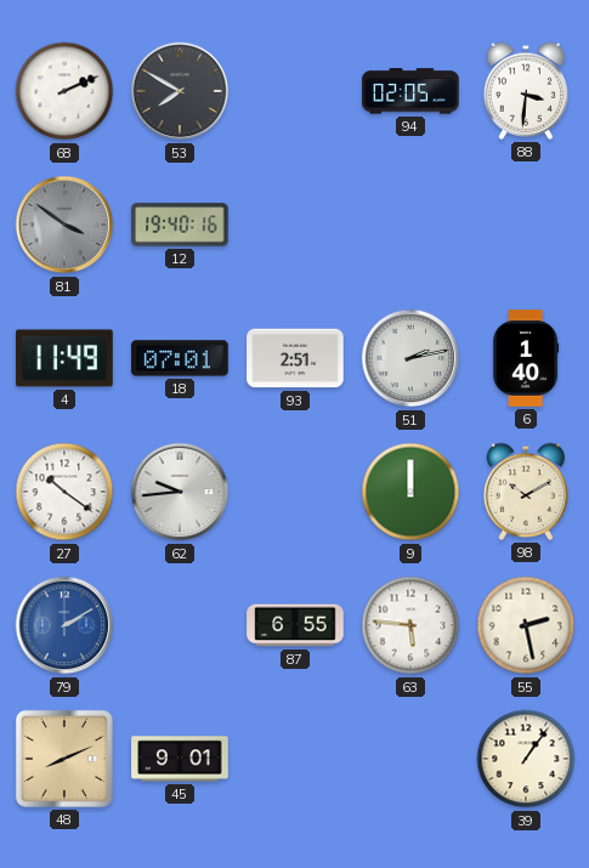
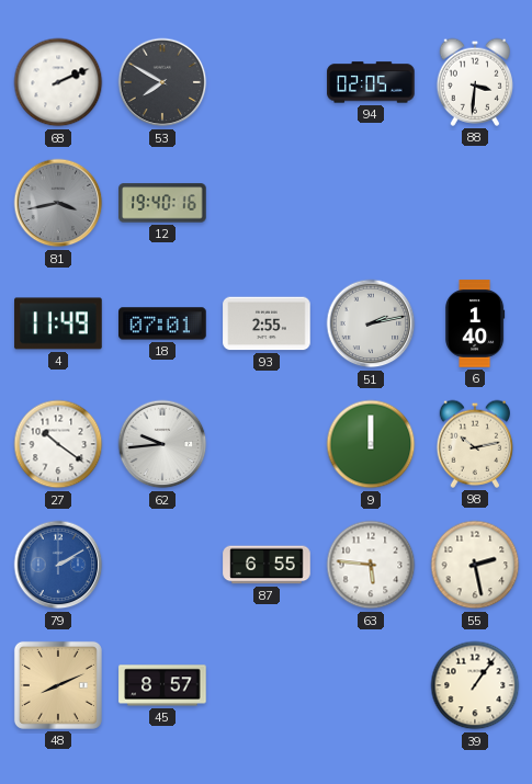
81: 3:51 -> 3:43
93: 2:51 -> 2:55
98: 10:10 -> 10:13
45: 9:01 -> 8:57
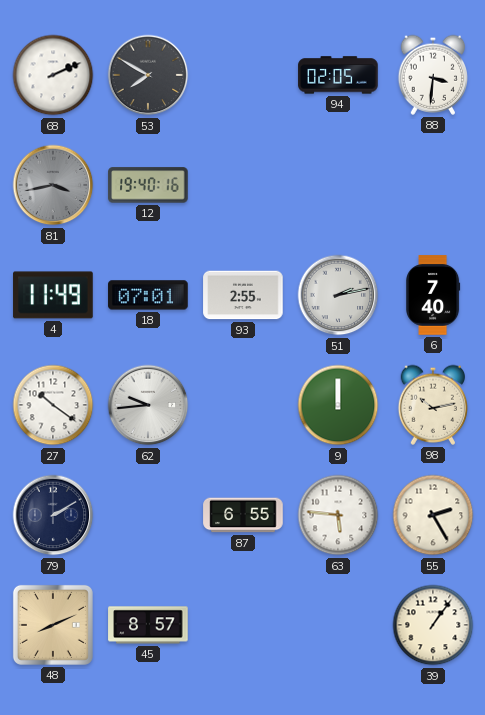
6: 1:40 -> 7:40
79 dial: blue -> navy
55: 2:28 -> 2:25
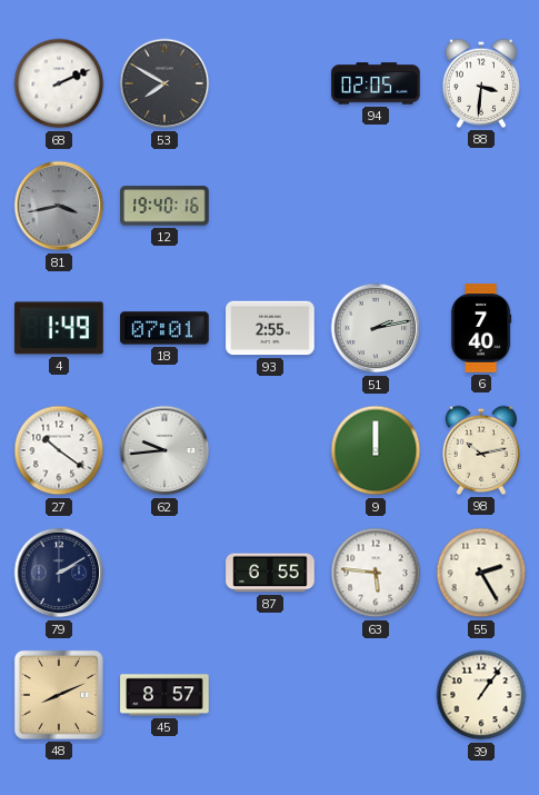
4: 11:49 -> 1:49
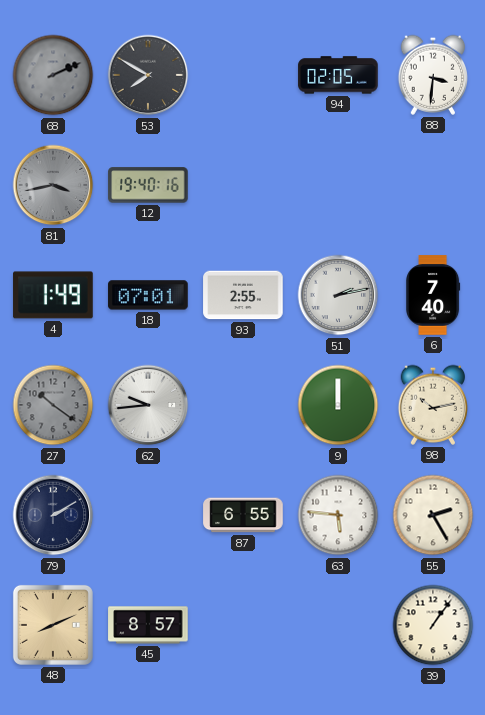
68 dial: white -> grey
27 dial: white -> grey
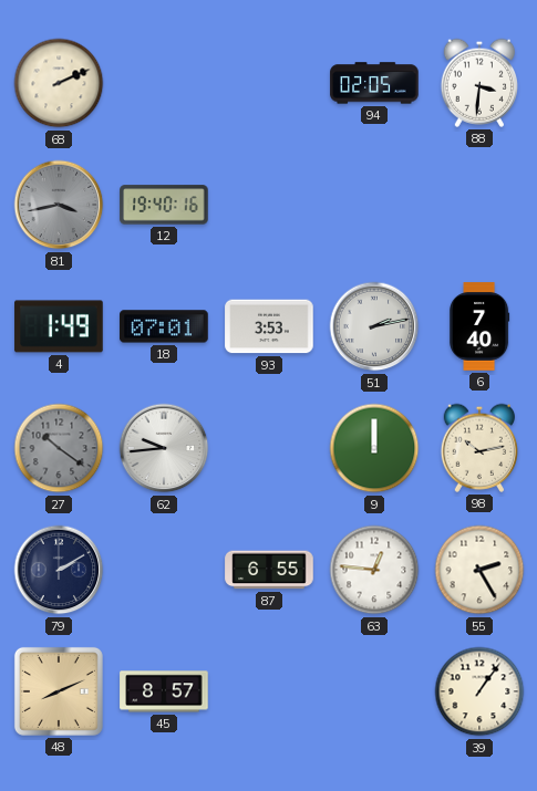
68 dial: grey -> cream
53: 7:50 -> none
93: 2:55 -> 3:53
63: 5:46 -> 12:46
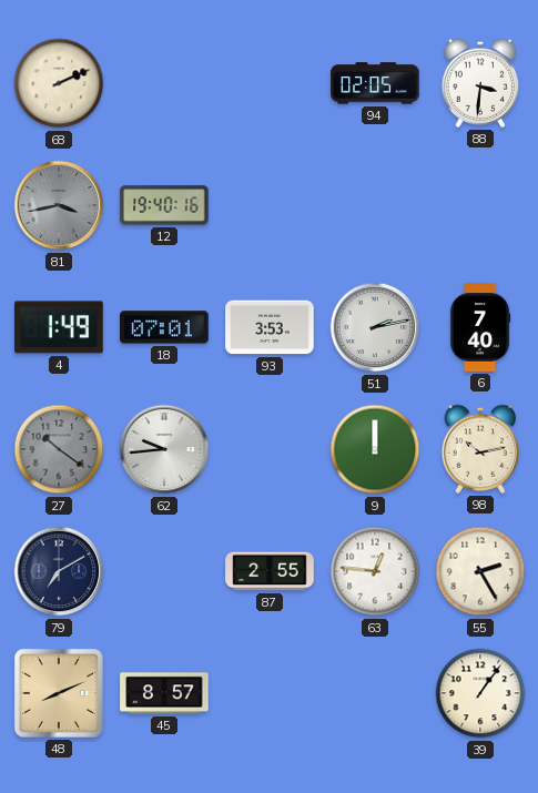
79: 2:10 -> 7:10
87: 6:55 -> 2:55
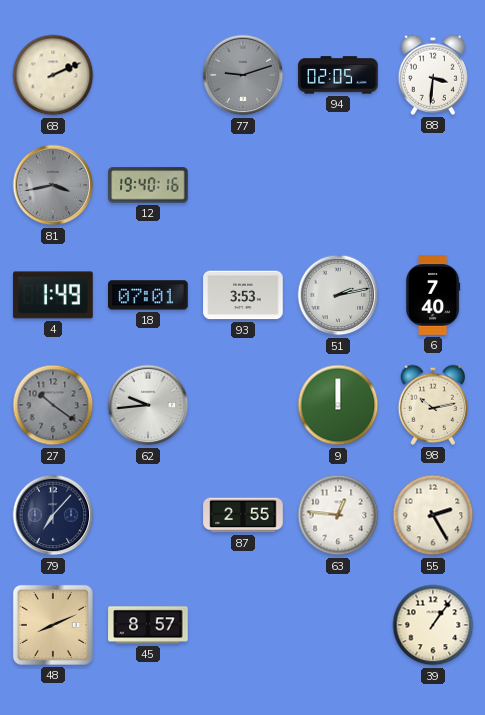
77: none -> 9:12
79: 7:10 -> 7:07
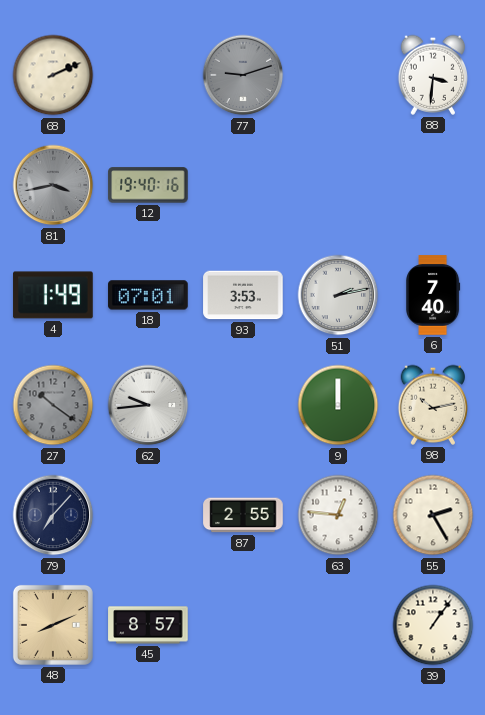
94: 02:05 -> none
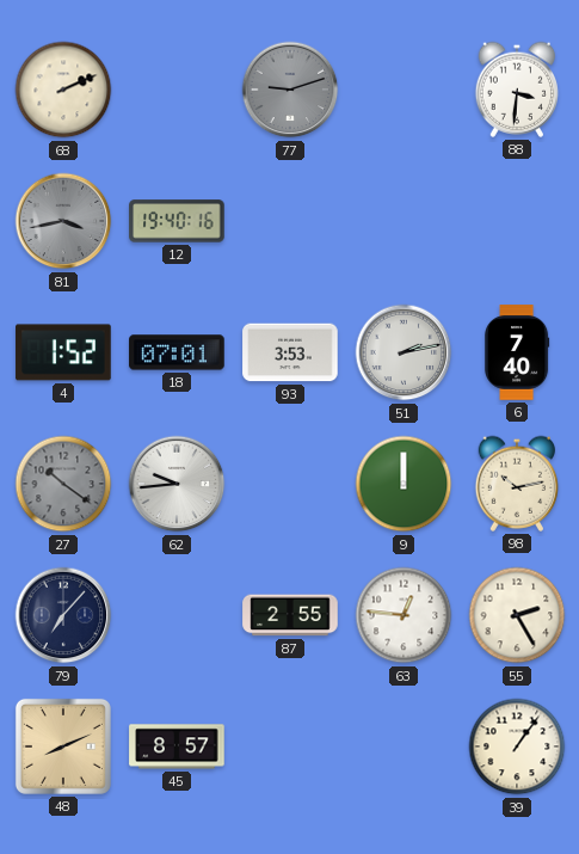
4: 1:49 -> 1:52
